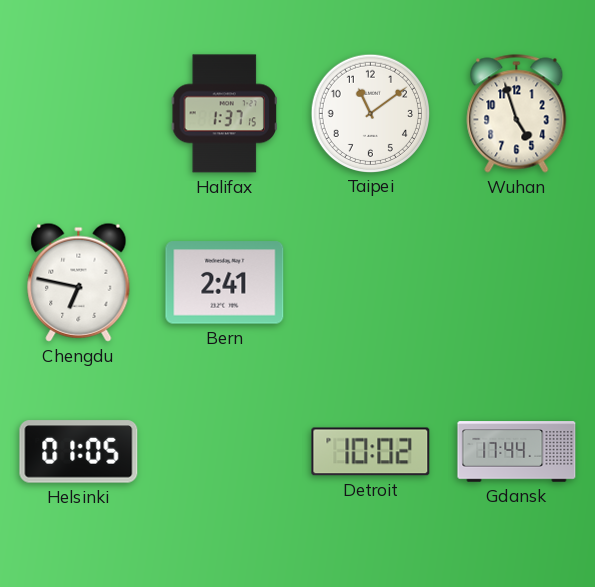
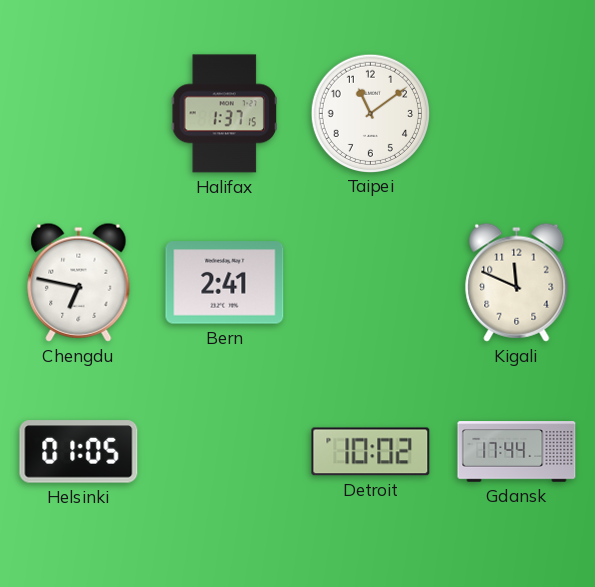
Wuhan: 4:57 -> none
Kigali: none -> 11:49
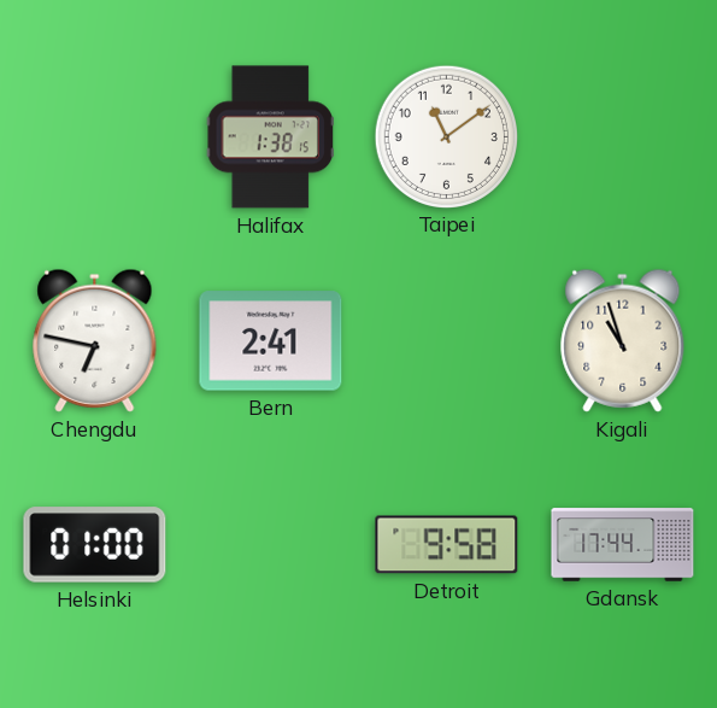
Halifax: 1:37 -> 1:38
Kigali: 11:49 -> 10:57
Helsinki: 01:05 -> 01:00
Detroit: 10:02 -> 9:58
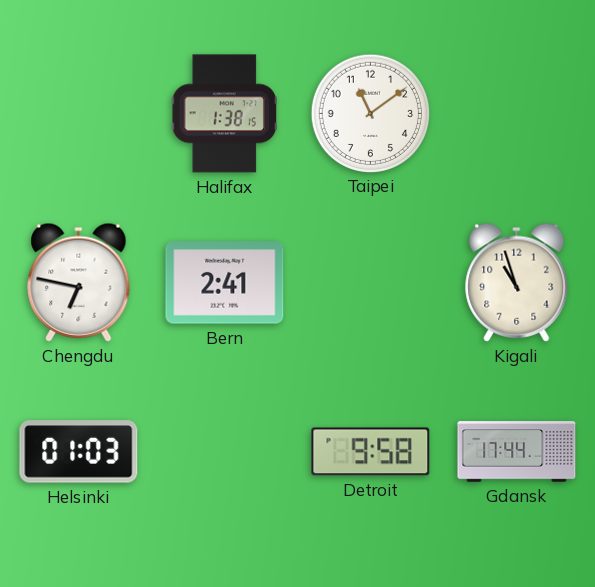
Helsinki: 01:00 -> 01:03
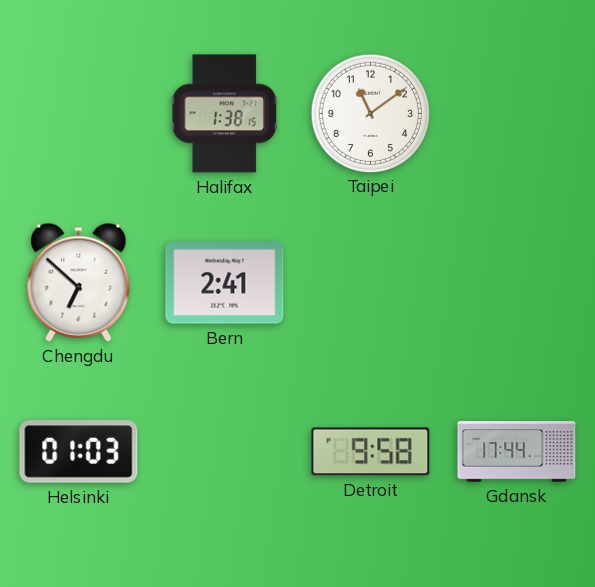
Chengdu: 6:47 -> 6:52
Kigali: 10:57 -> none
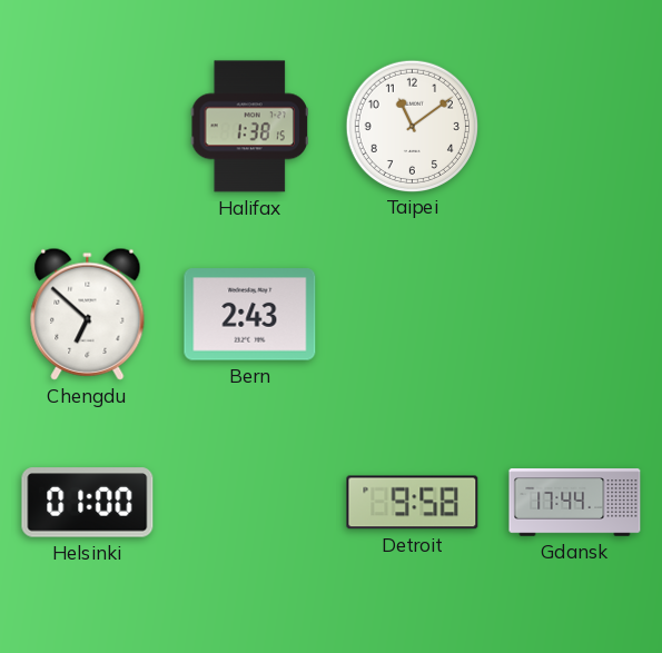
Bern: 2:41 -> 2:43
Helsinki: 01:03 -> 01:00
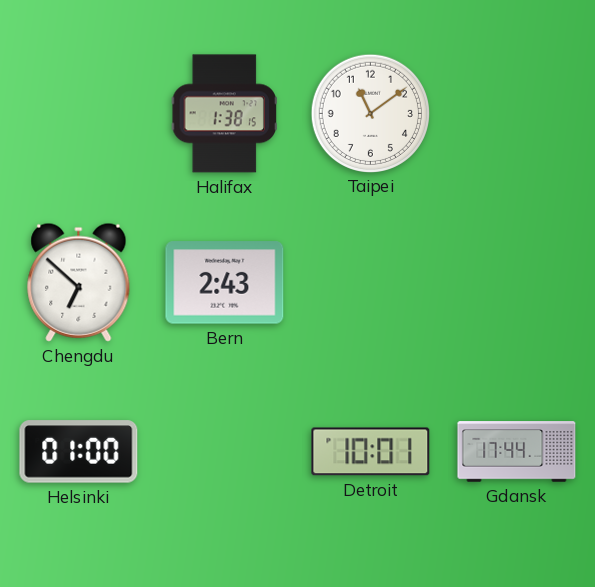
Detroit: 9:58 -> 10:01
